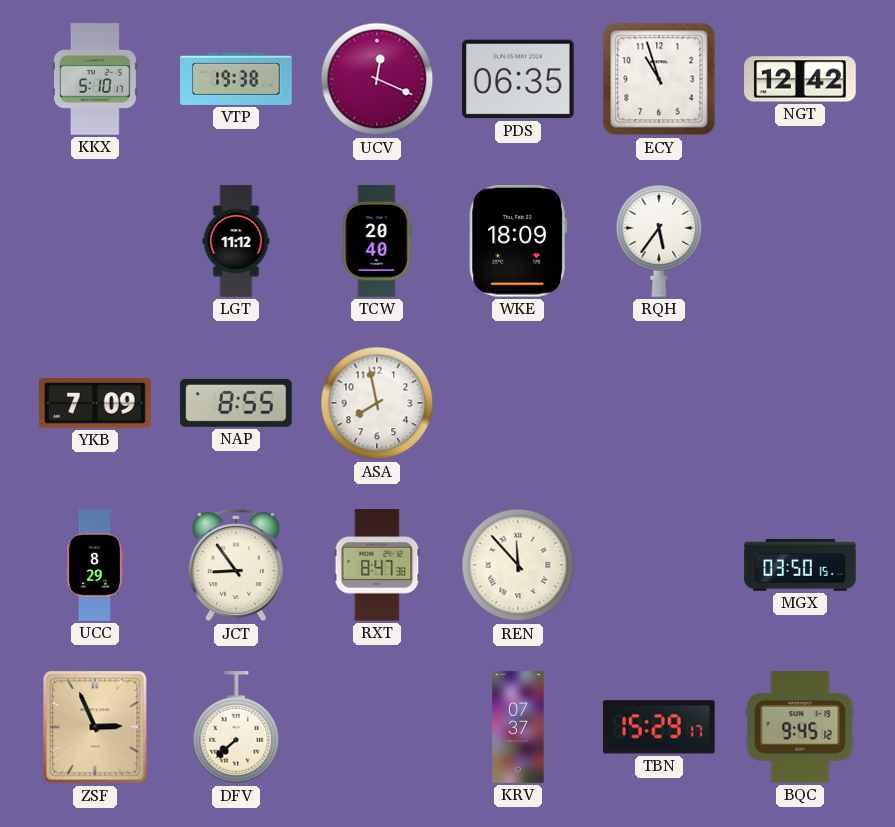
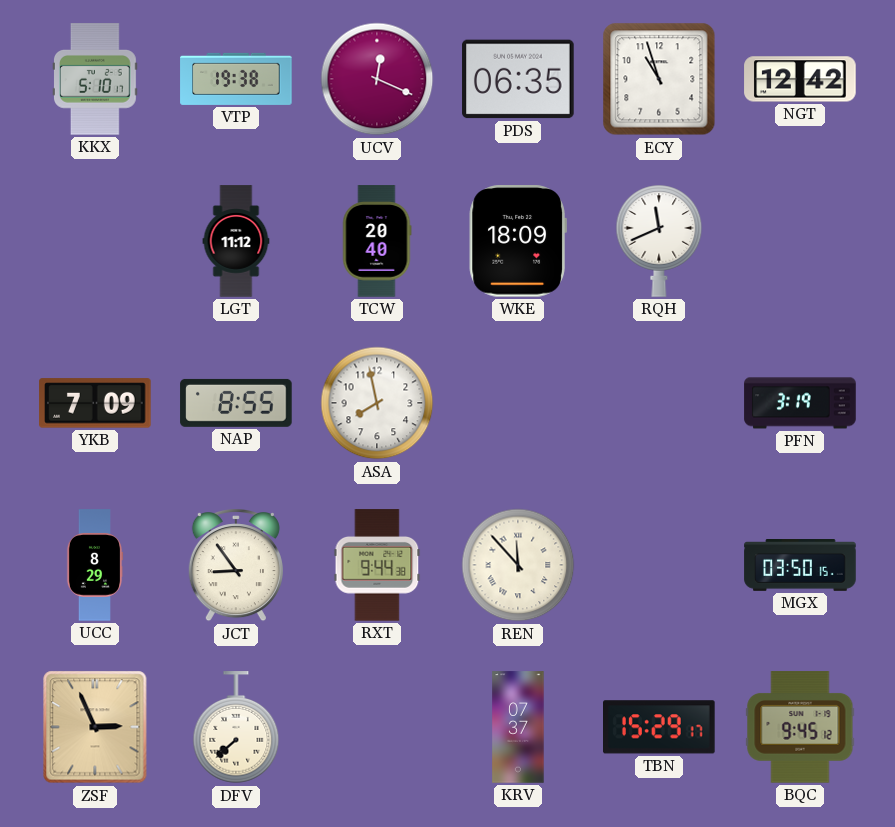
RQH: 5:36 -> 11:41
PFN: none -> 3:19
RXT: 8:47 -> 9:44
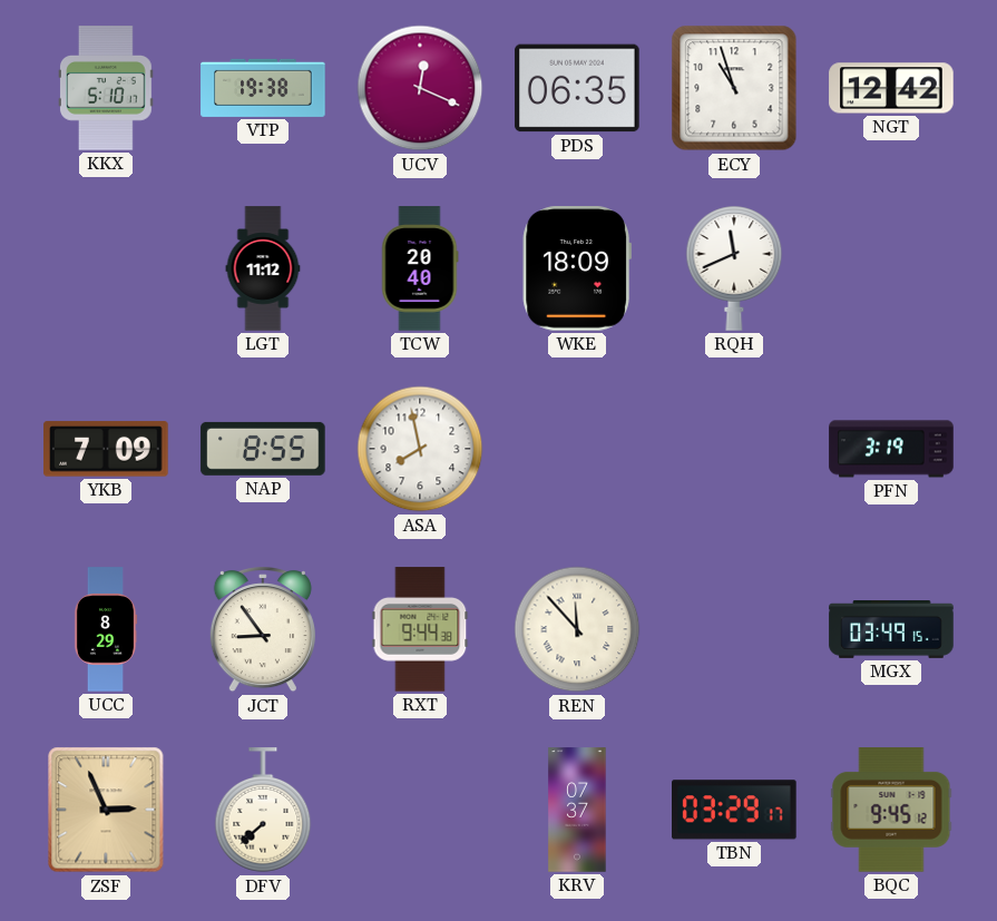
MGX: 03:50 -> 03:49
TBN: 15:29 -> 03:29
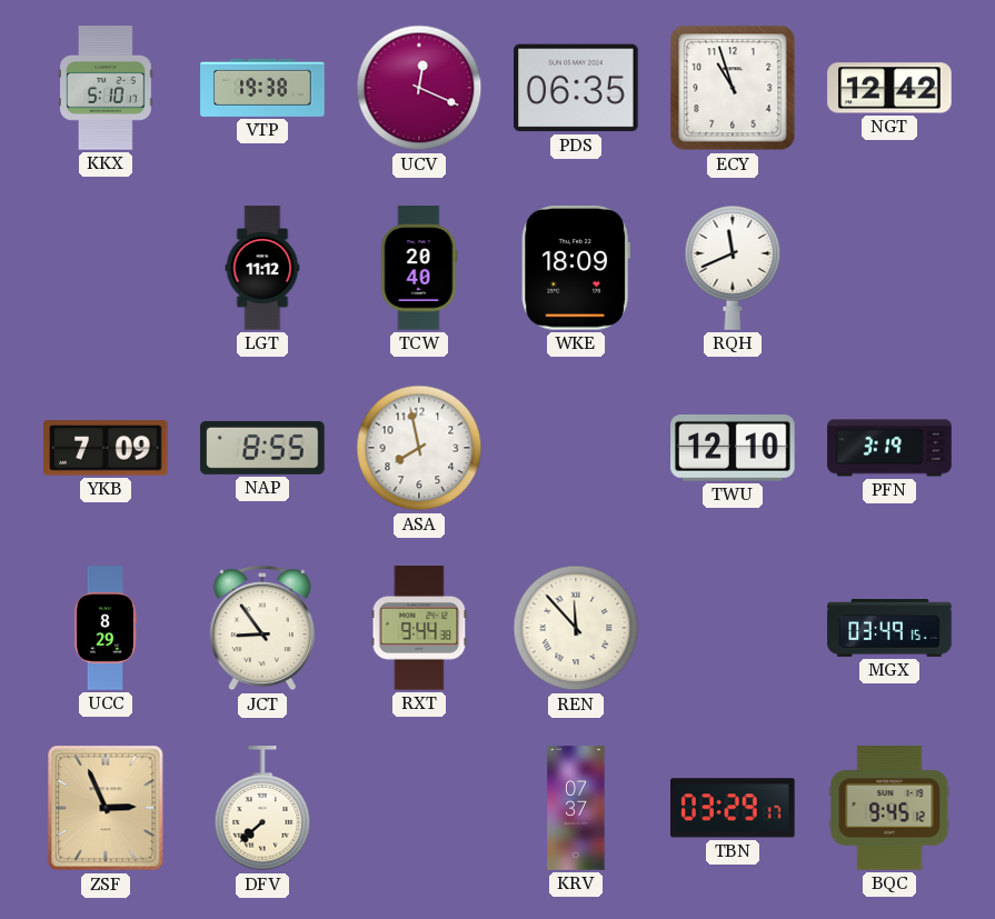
TWU: none -> 12:10
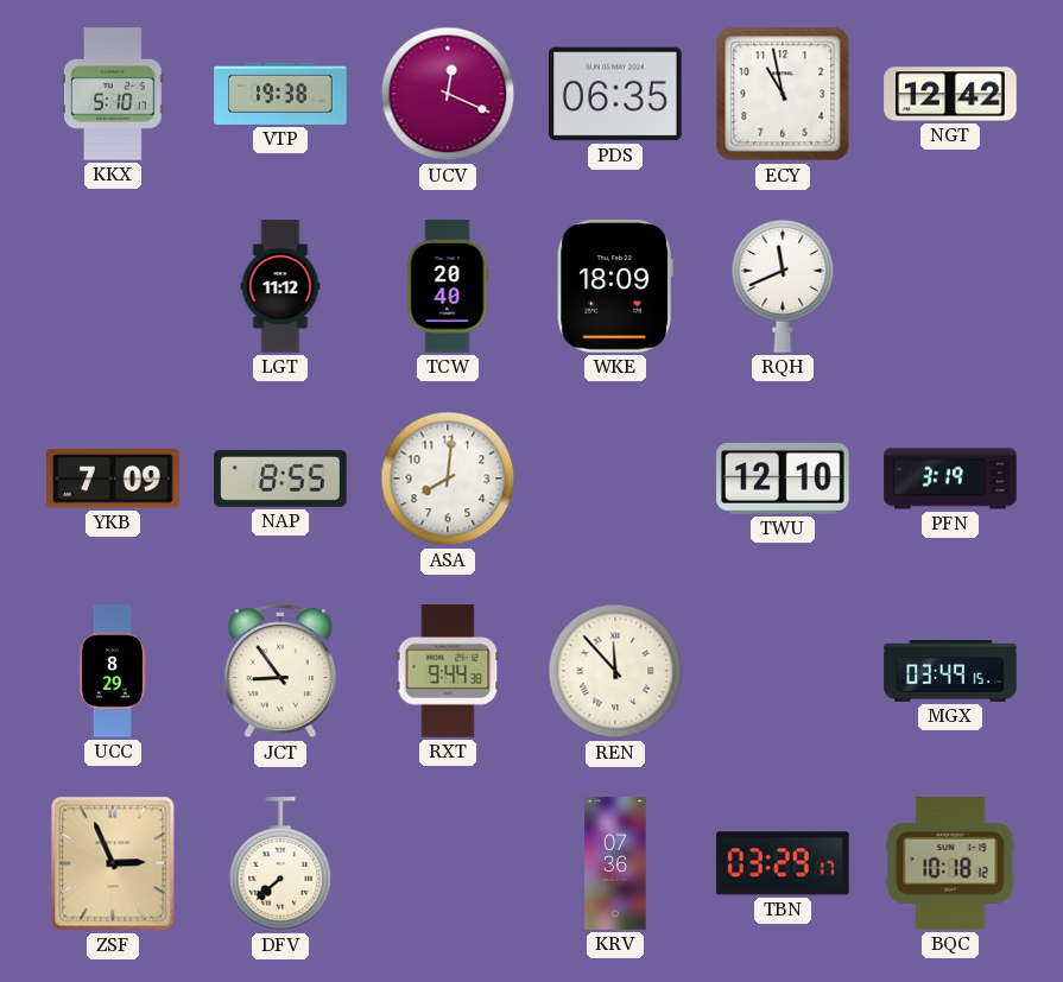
ECY: 10:57 -> 10:58
ASA: 7:58 -> 8:01
KRV: 07:37 -> 07:36
BQC: 9:45 -> 10:18
